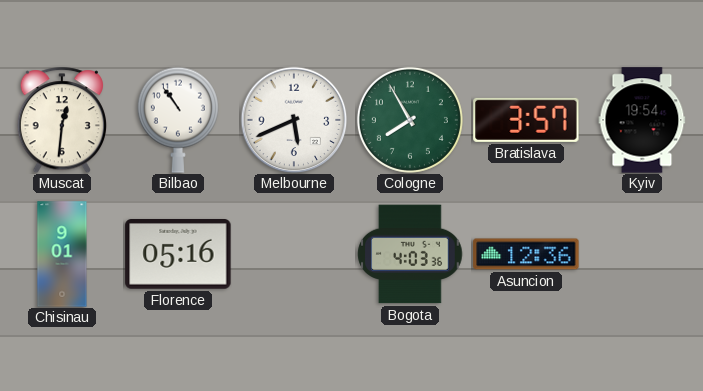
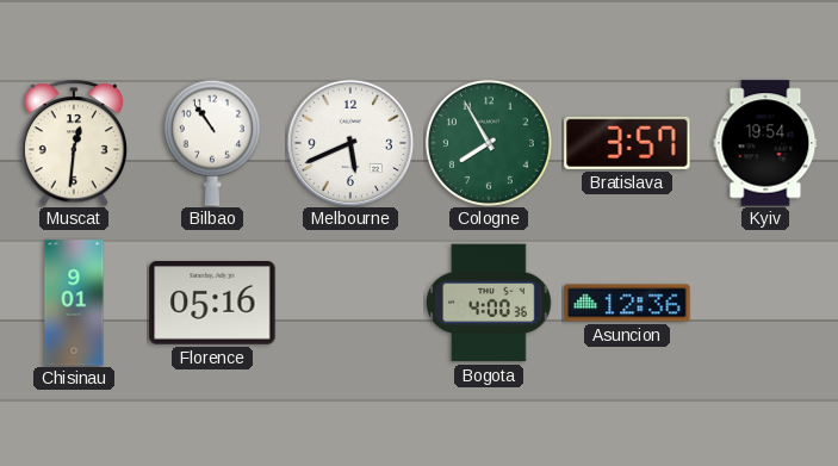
Bogota: 4:03 -> 4:00
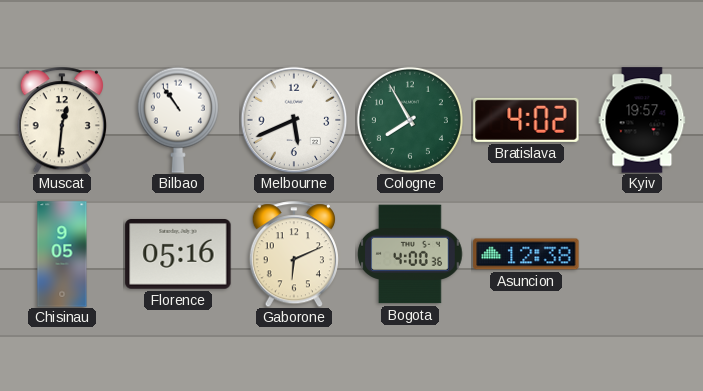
Bratislava: 3:57 -> 4:02
Kyiv: 19:54 -> 19:57
Chisinau: 9:01 -> 9:05
Gaborone: none -> 6:11
Asuncion: 12:36 -> 12:38
